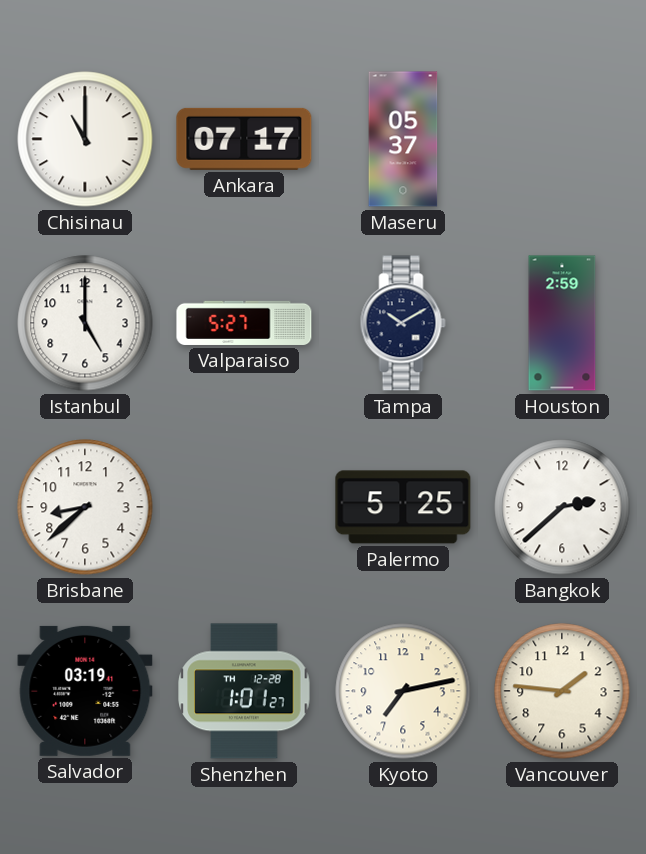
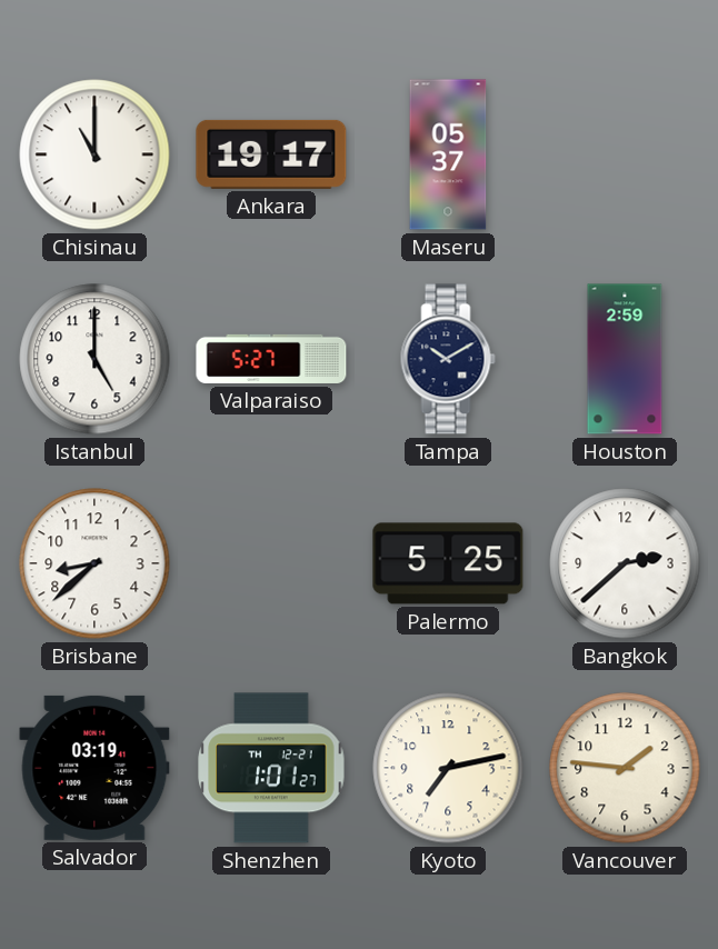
Ankara: 07:17 -> 19:17
Shenzhen date: TH 12-28 -> TH 12-21
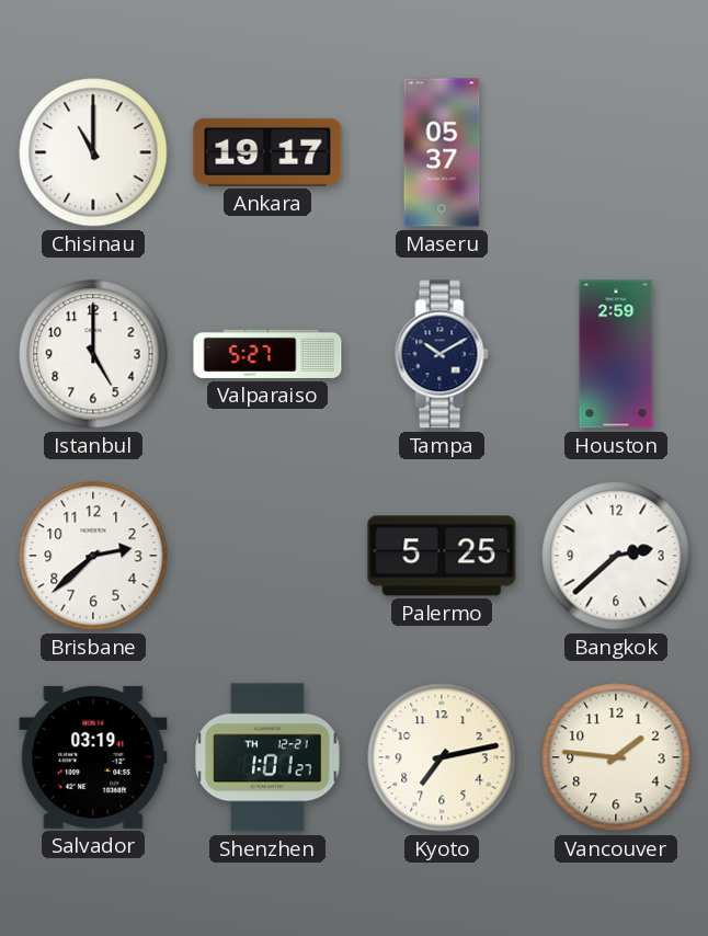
Brisbane: 8:38 -> 2:38
